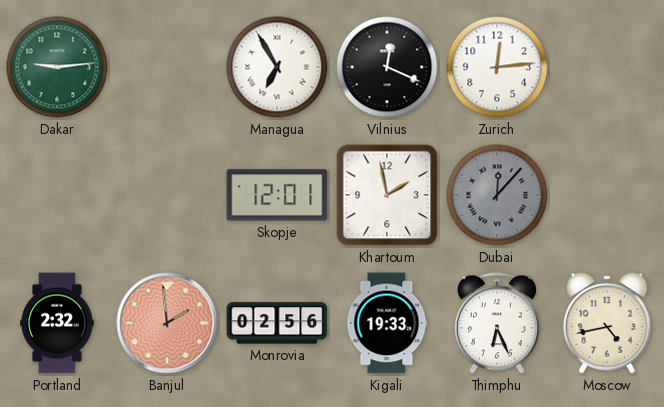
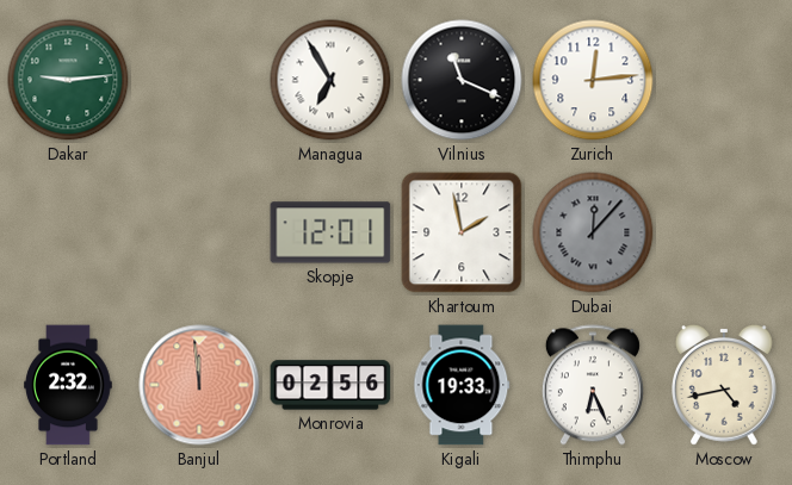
Vilnius: 12:19 -> 11:19
Banjul: 1:59 -> 11:59
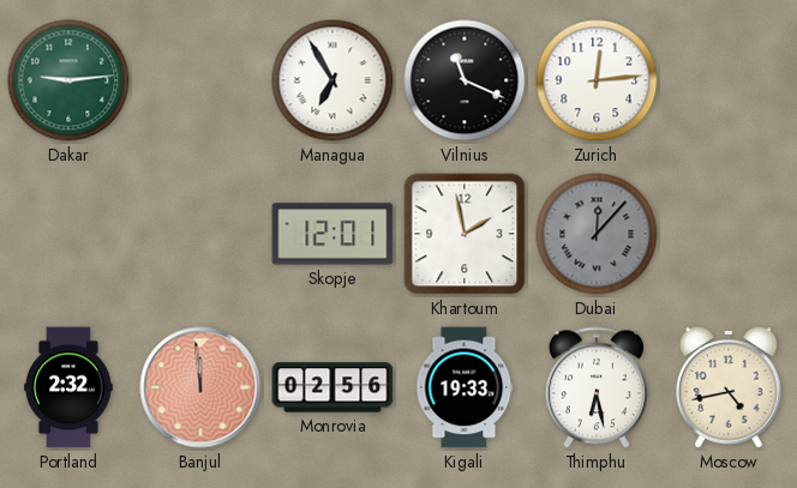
Thimphu: 6:26 -> 6:28
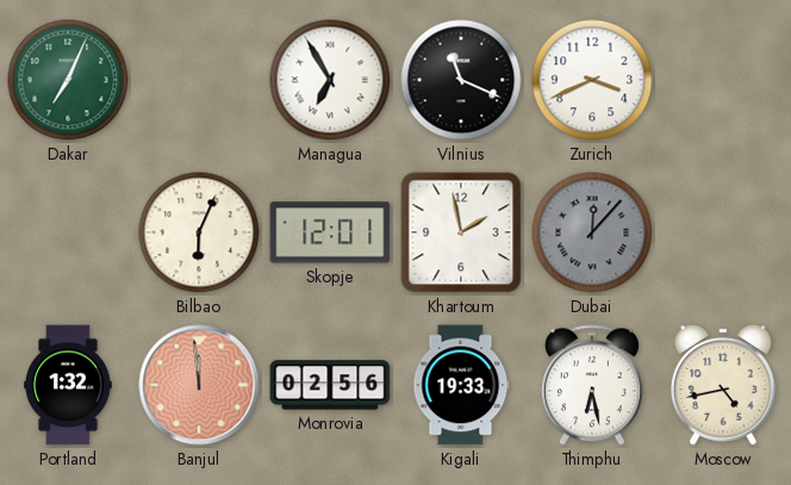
Dakar: 9:14 -> 7:04
Zurich: 12:14 -> 3:41
Bilbao: none -> 6:04
Portland: 2:32 -> 1:32
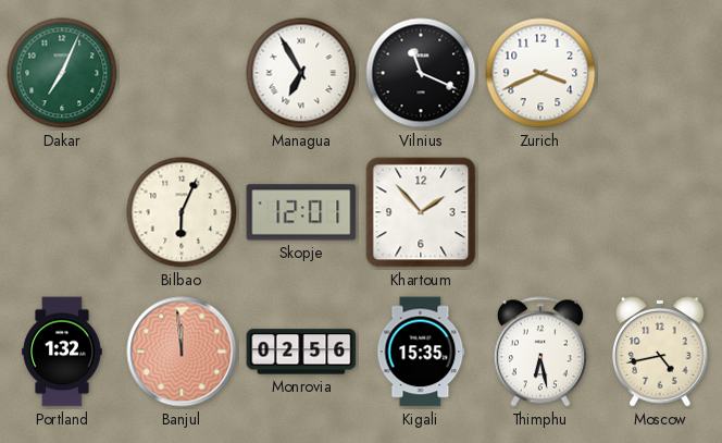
Khartoum: 1:58 -> 1:53
Dubai: 12:07 -> none
Kigali: 19:33 -> 15:35
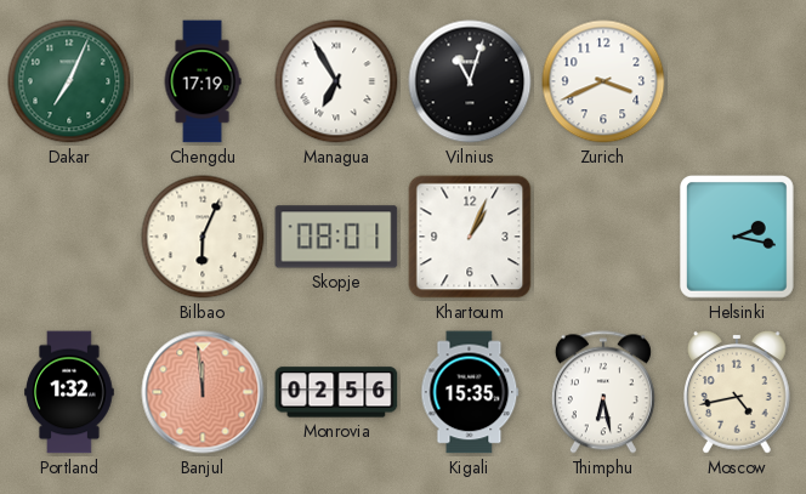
Chengdu: none -> 17:19
Vilnius: 11:19 -> 11:03
Skopje: 12:01 -> 08:01
Khartoum: 1:53 -> 1:04
Helsinki: none -> 2:17
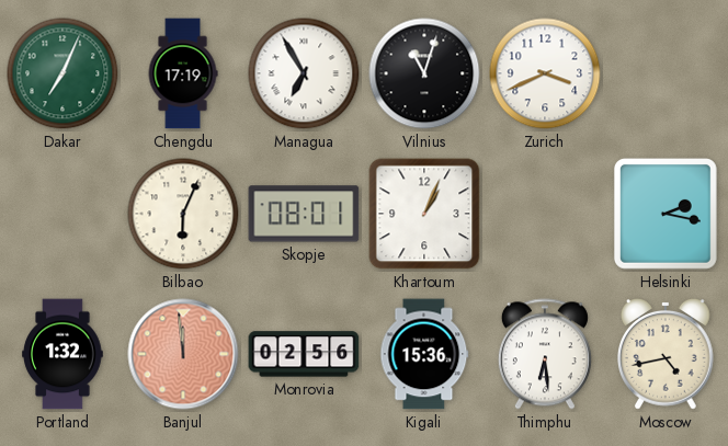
Kigali: 15:35 -> 15:36
Thimphu: 6:28 -> 6:29
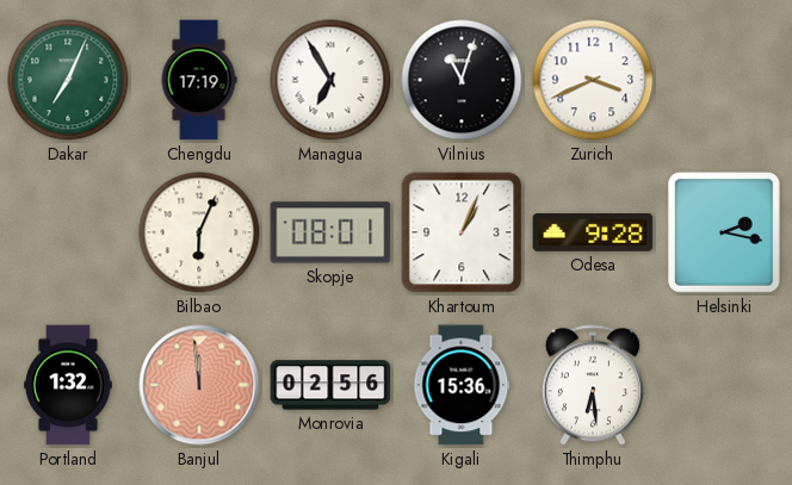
Odesa: none -> 9:28
Moscow: 4:43 -> none
